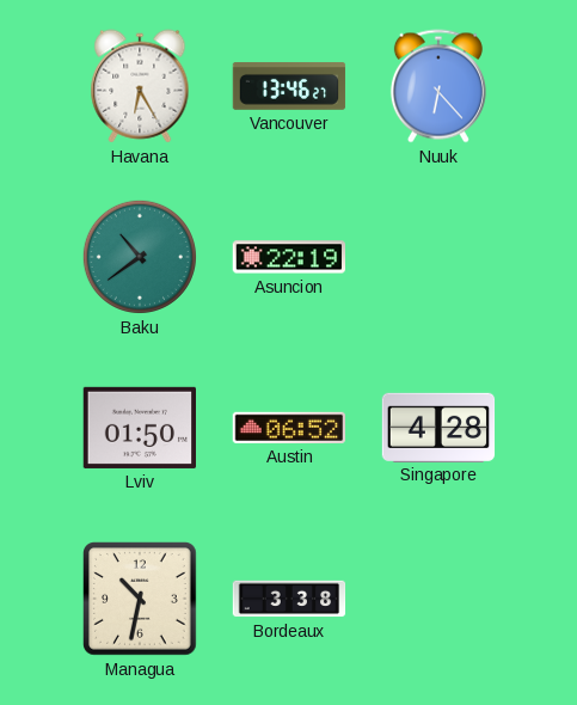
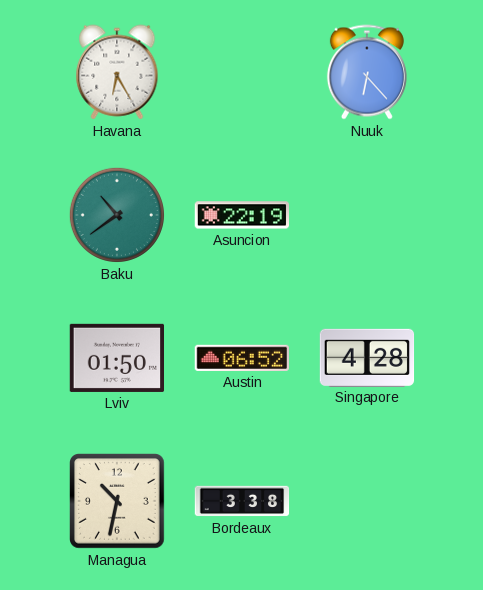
Vancouver: 13:46 -> none
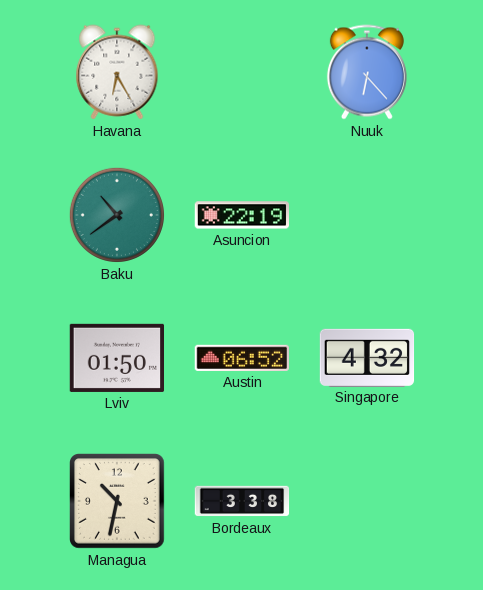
Singapore: 4:28 -> 4:32
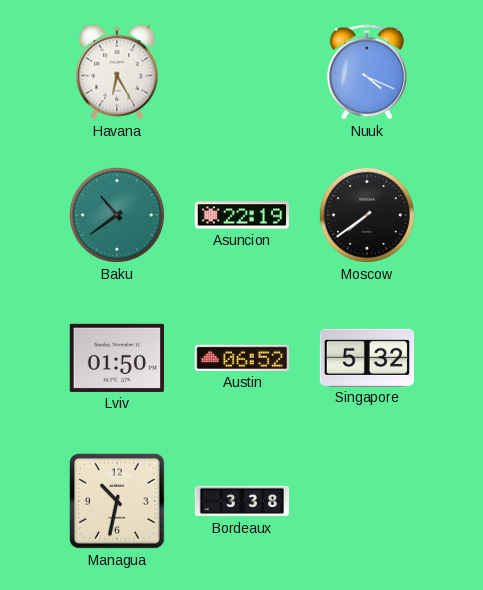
Nuuk: 6:23 -> 4:19
Moscow: none -> 7:39
Singapore: 4:32 -> 5:32
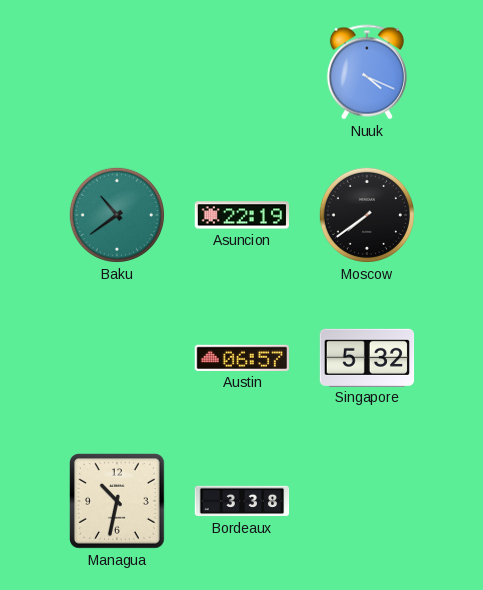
Havana: 6:25 -> none
Lviv: 01:50 -> none
Austin: 06:52 -> 06:57
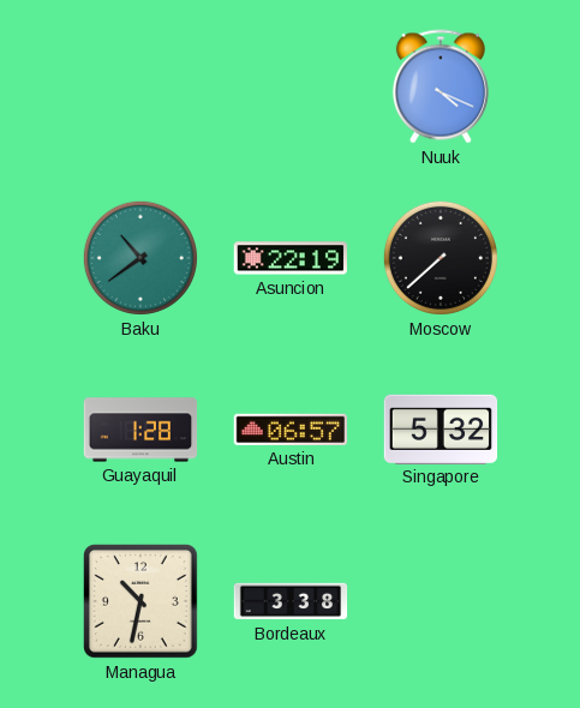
Moscow: 7:39 -> 7:38
Guayaquil: none -> 1:28
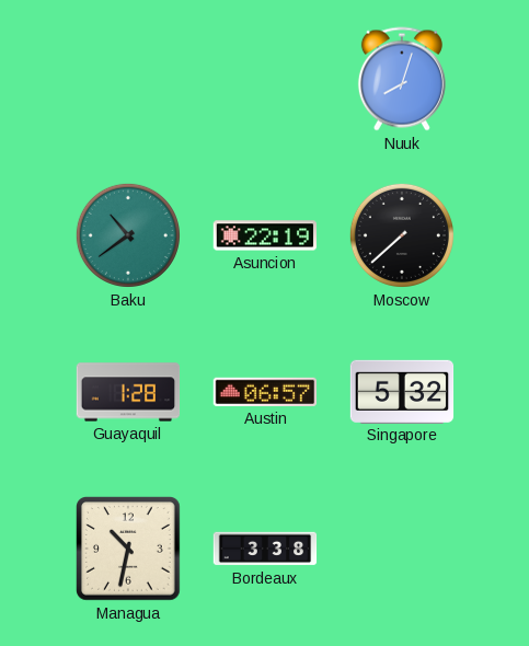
Nuuk: 4:19 -> 8:03
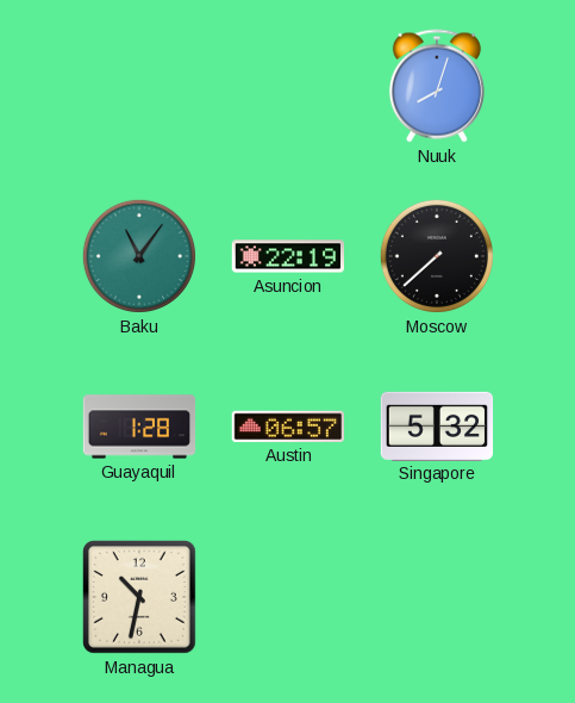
Baku: 10:39 -> 11:06
Bordeaux: 3:38 -> none
